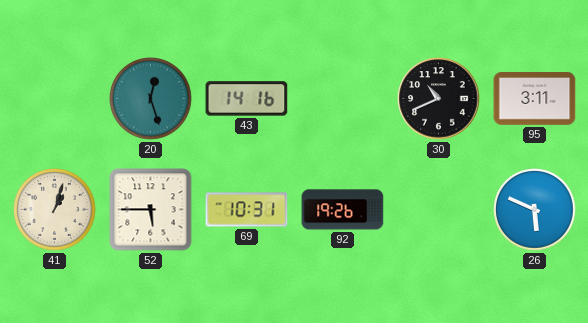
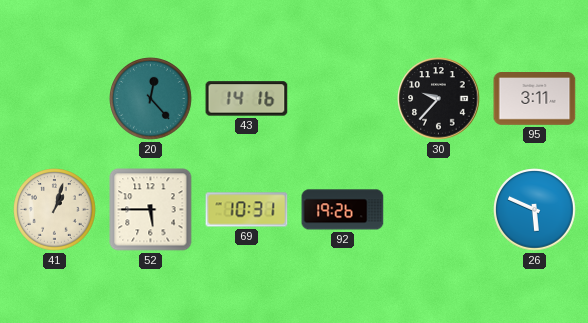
20: 12:27 -> 12:23
30: 10:41 -> 9:37
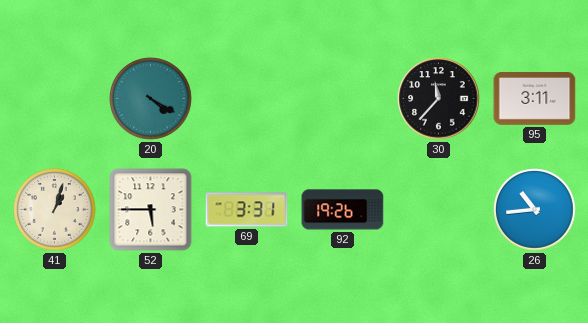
20: 12:23 -> 4:20
43: 14:16 -> none
30: 9:37 -> 11:37
69: 10:31 -> 3:31
26: 5:49 -> 10:44
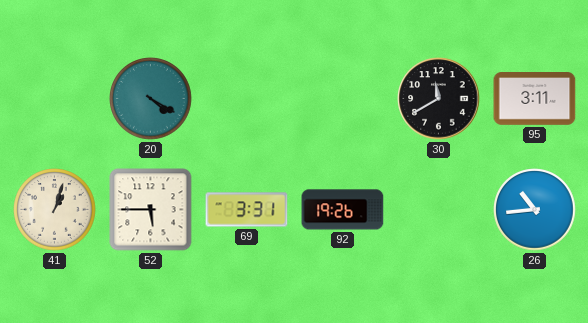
30: 11:37 -> 11:40
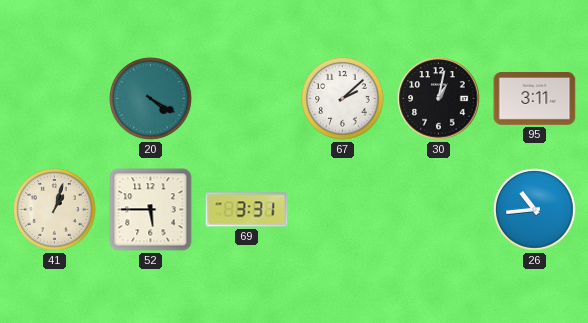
67: none -> 2:08
30: 11:40 -> 1:02
92: 19:26 -> none
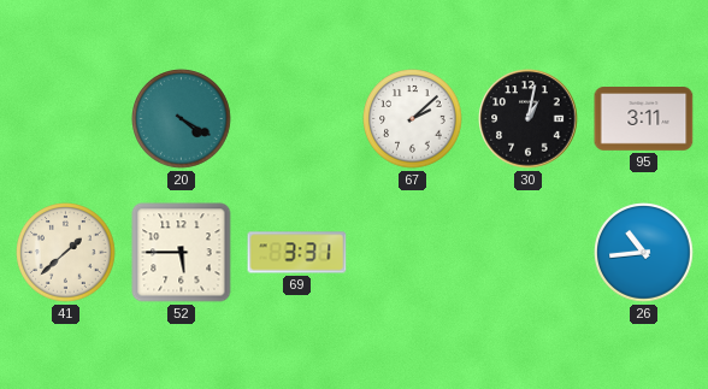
41: 1:03 -> 1:38
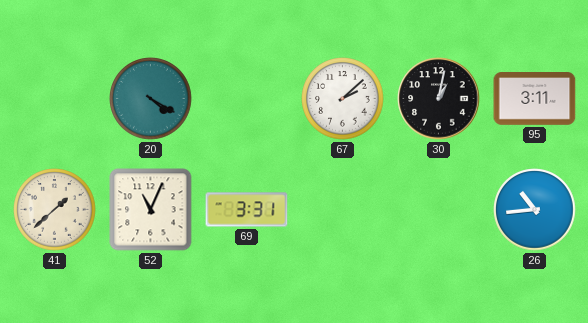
52: 5:45 -> 11:04
